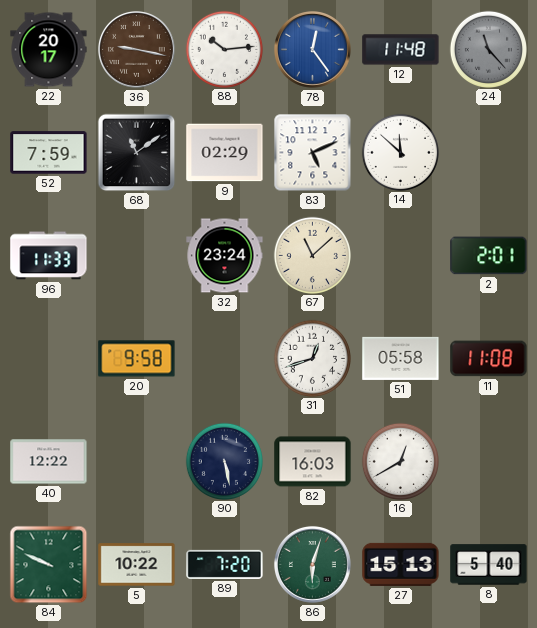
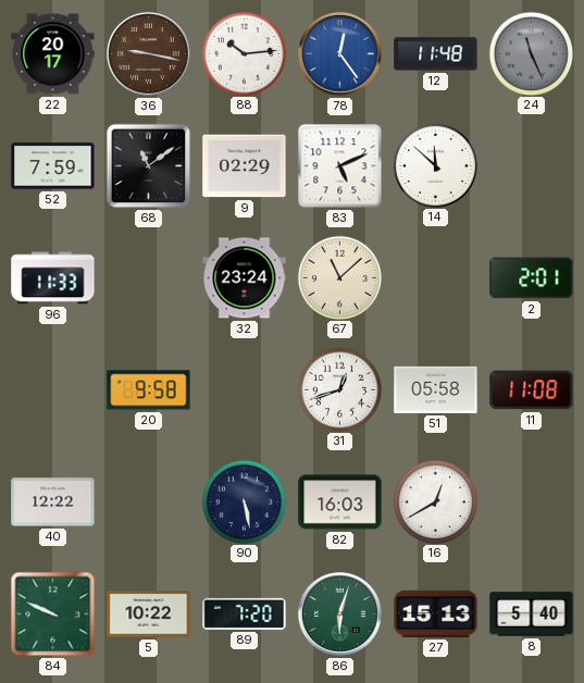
24: 11:23 -> 11:26
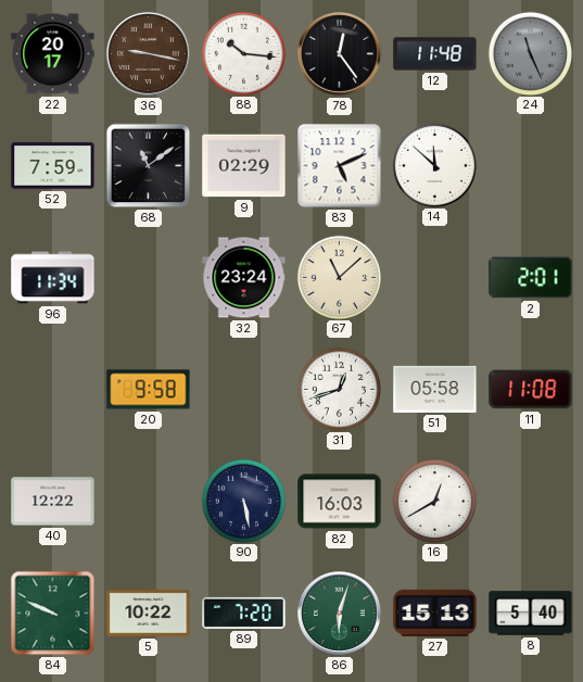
88: 10:14 -> 10:16
78 dial: blue -> black
96: 11:33 -> 11:34
